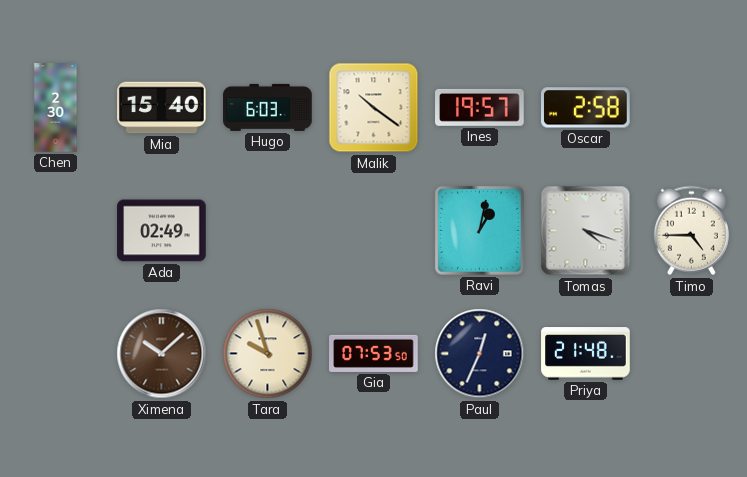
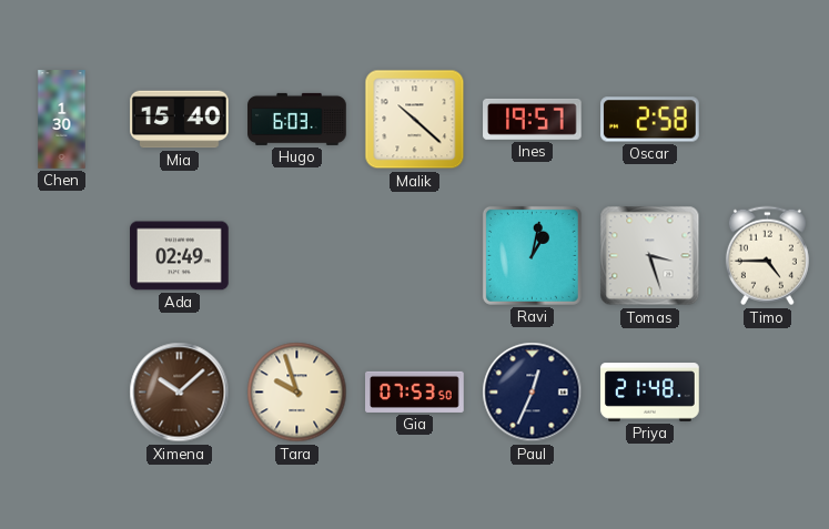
Chen: 2:30 -> 1:30
Malik: 10:21 -> 10:22
Tomas: 4:18 -> 3:27
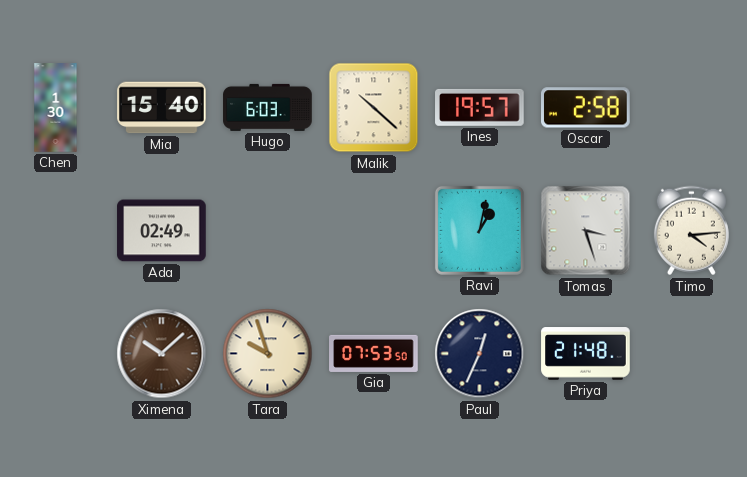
Timo: 4:45 -> 4:14
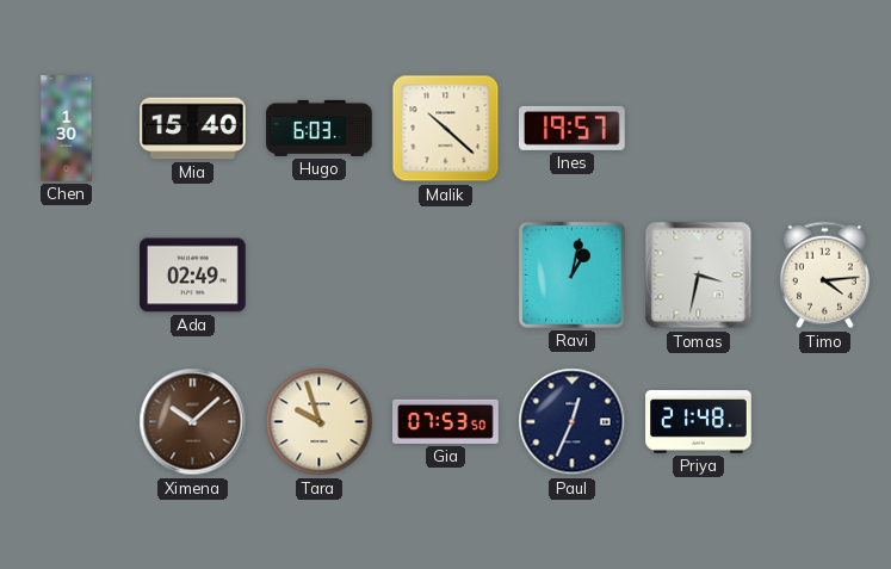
Oscar: 2:58 -> none
Tomas: 3:27 -> 3:32
